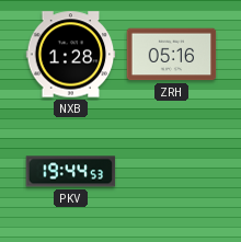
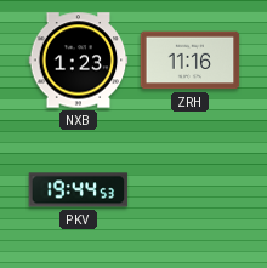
NXB: 1:28 -> 1:23
ZRH: 05:16 -> 11:16
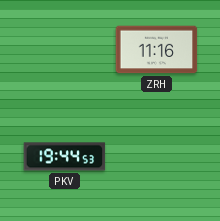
NXB: 1:23 -> none
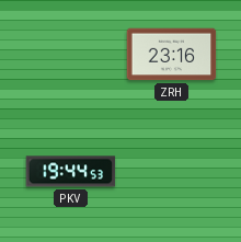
ZRH: 11:16 -> 23:16
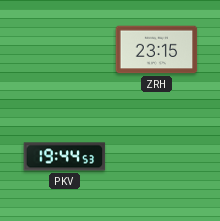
ZRH: 23:16 -> 23:15
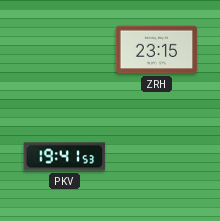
PKV: 19:44 -> 19:41
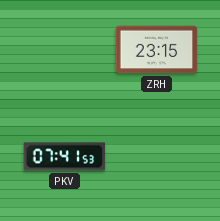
PKV: 19:41 -> 07:41
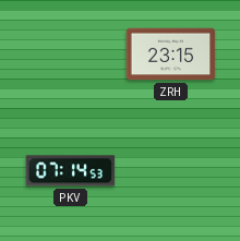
PKV: 07:41 -> 07:14
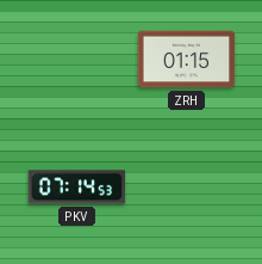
ZRH: 23:15 -> 01:15
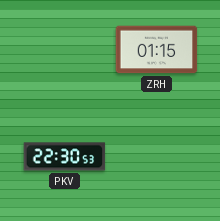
PKV: 07:14 -> 22:30
